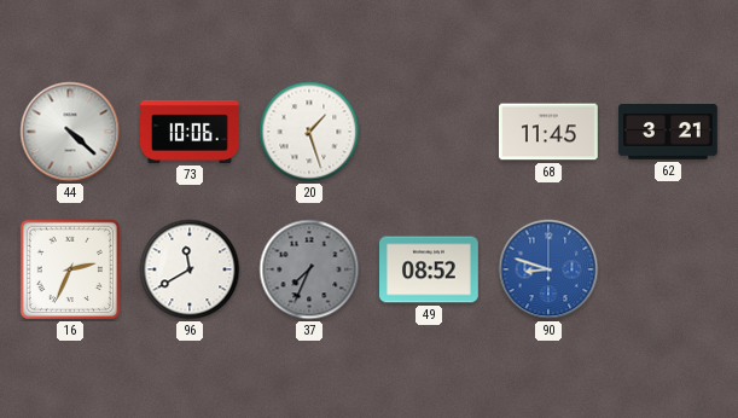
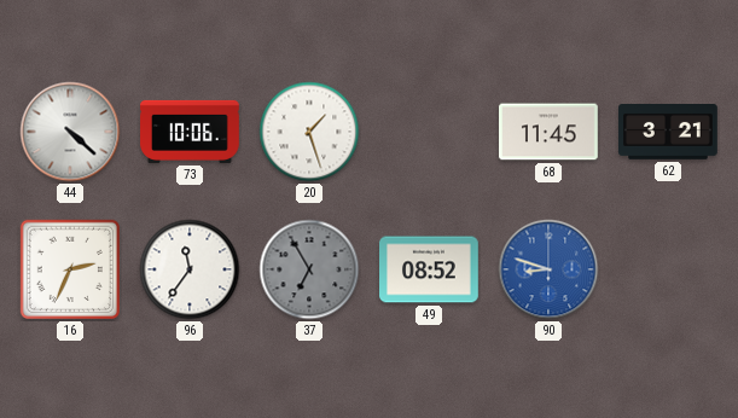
96: 11:40 -> 11:36
37: 7:34 -> 6:55
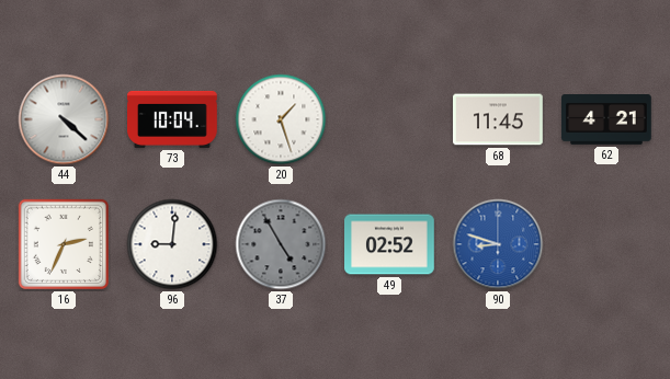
73: 10:06 -> 10:04
62: 3:21 -> 4:21
96: 11:36 -> 9:01
37: 6:55 -> 4:55
49: 08:52 -> 02:52
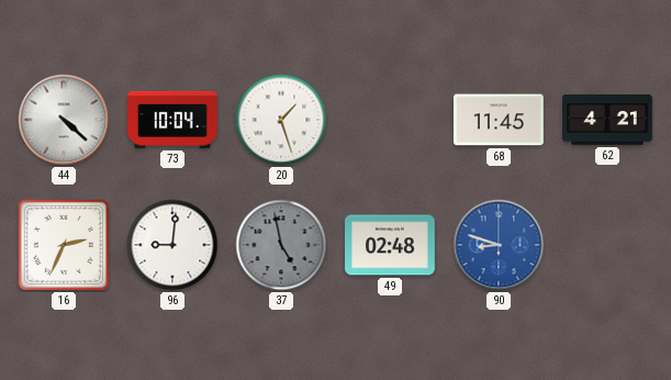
37: 4:55 -> 4:58
49: 02:52 -> 02:48
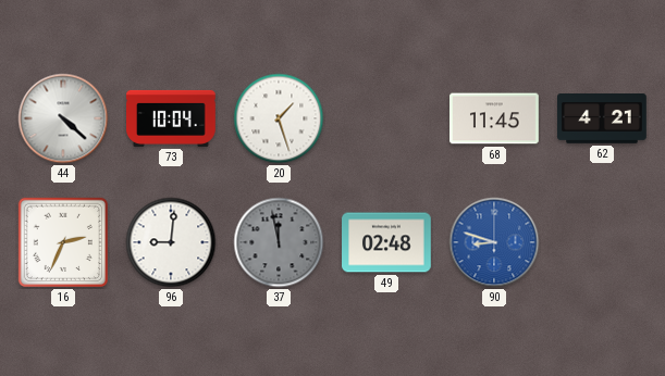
37: 4:58 -> 11:58
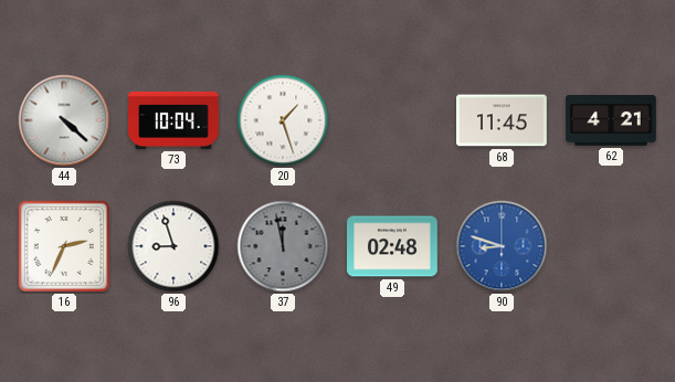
96: 9:01 -> 8:57
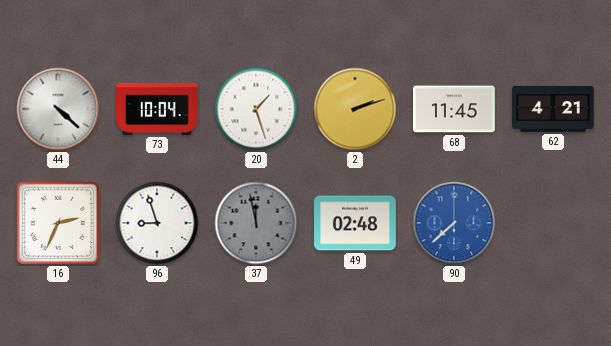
2: none -> 2:12
90: 8:48 -> 7:38
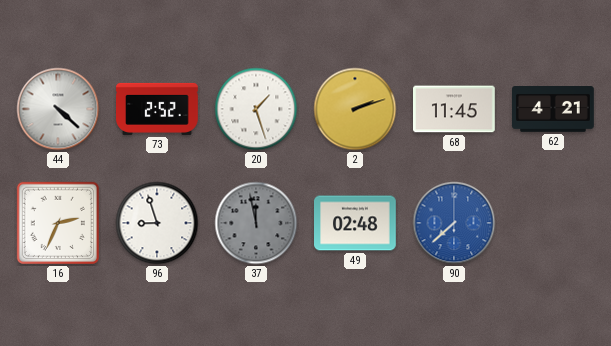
73: 10:04 -> 2:52
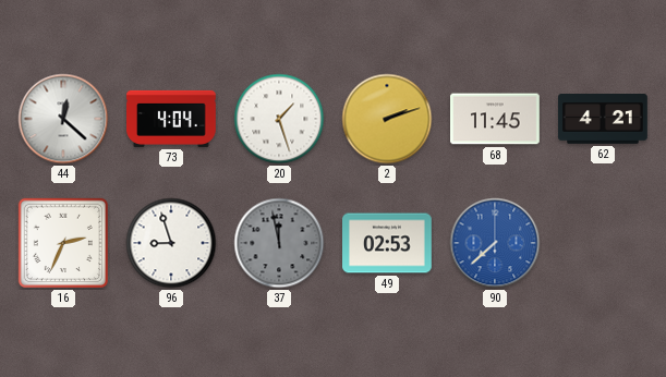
44: 4:22 -> 12:22
73: 2:52 -> 4:04
49: 02:48 -> 02:53
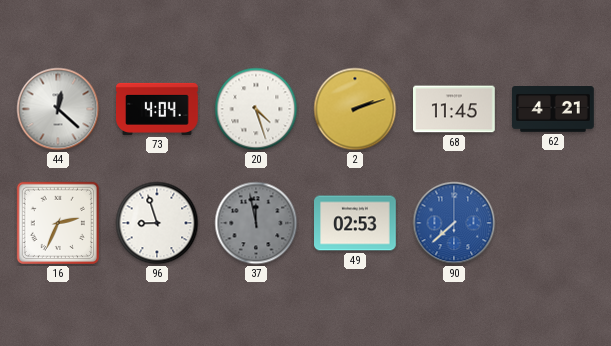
20: 1:27 -> 4:27
